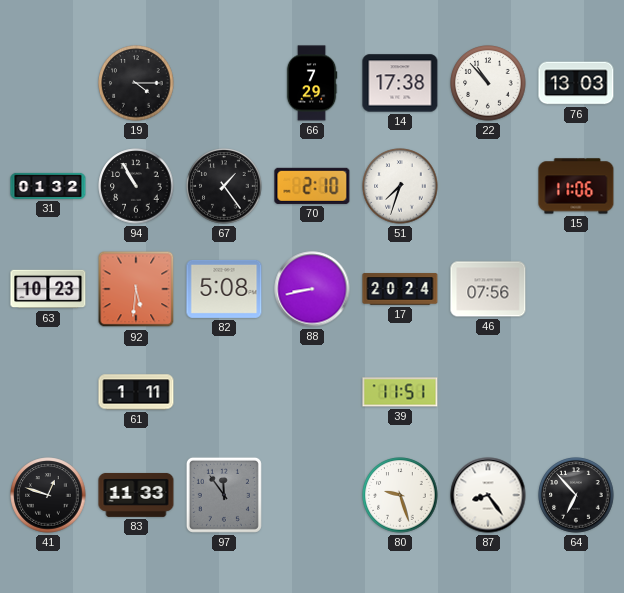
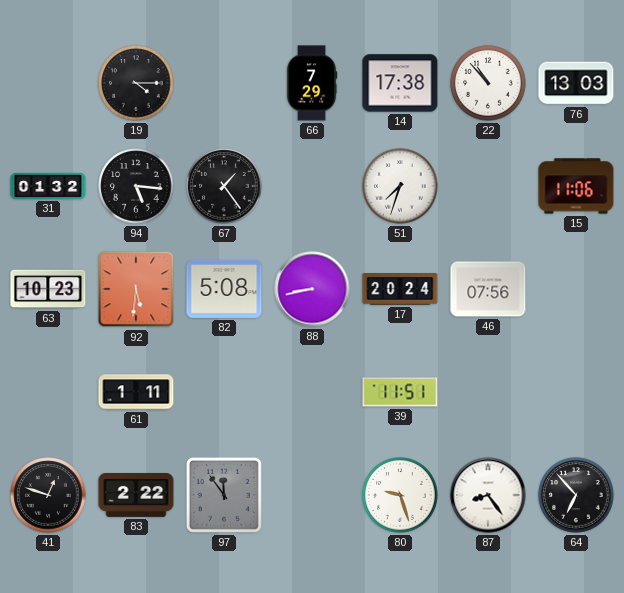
94: 10:55 -> 5:16
70: 2:10 -> none
83: 11:33 -> 2:22
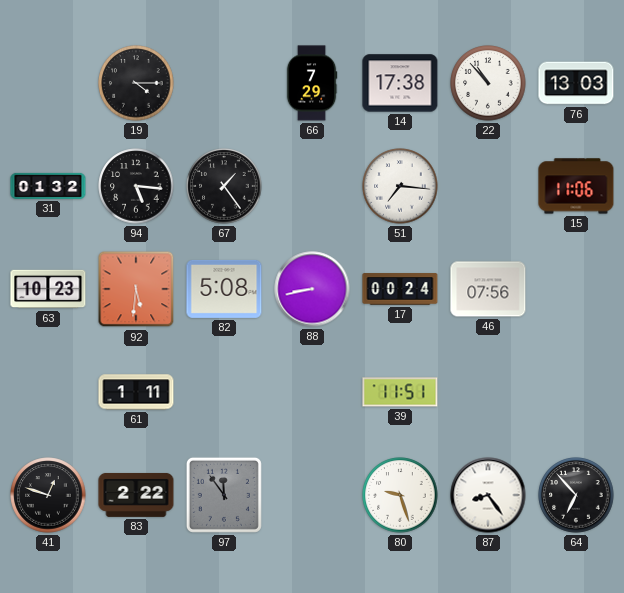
51: 7:33 -> 7:16
17: 20:24 -> 00:24
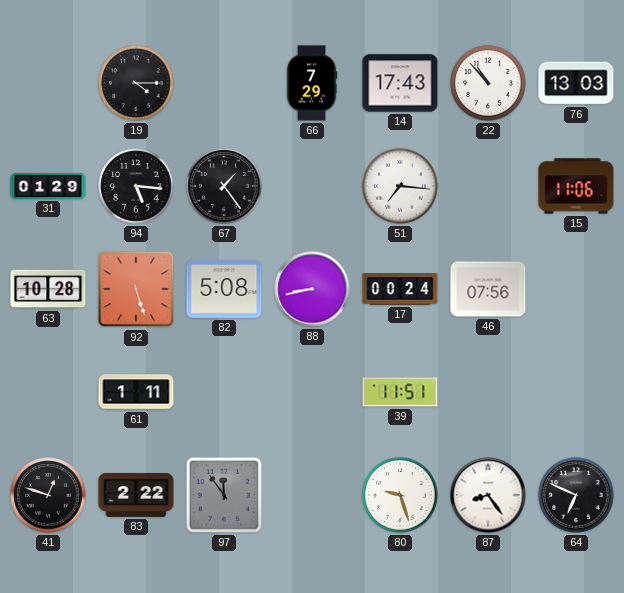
14: 17:38 -> 17:43
31: 01:32 -> 01:29
63: 10:23 -> 10:28
92: 5:31 -> 5:27
64: 6:53 -> 6:49
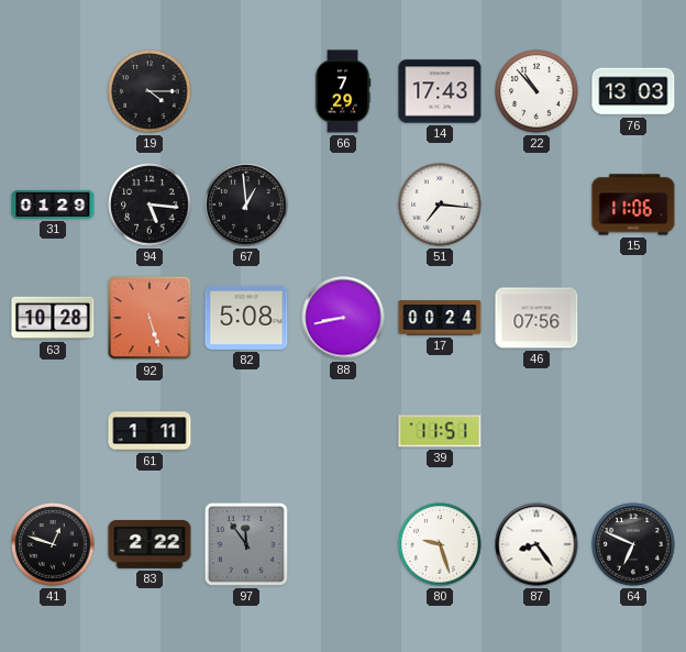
67: 1:24 -> 12:59
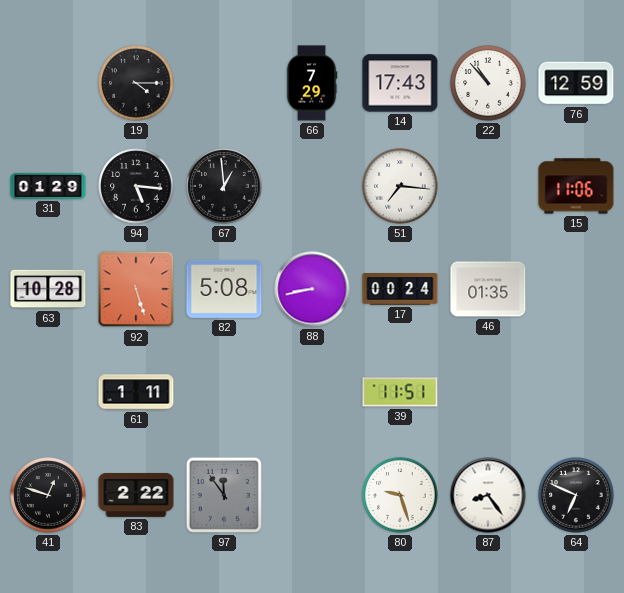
76: 13:03 -> 12:59
46: 07:56 -> 01:35
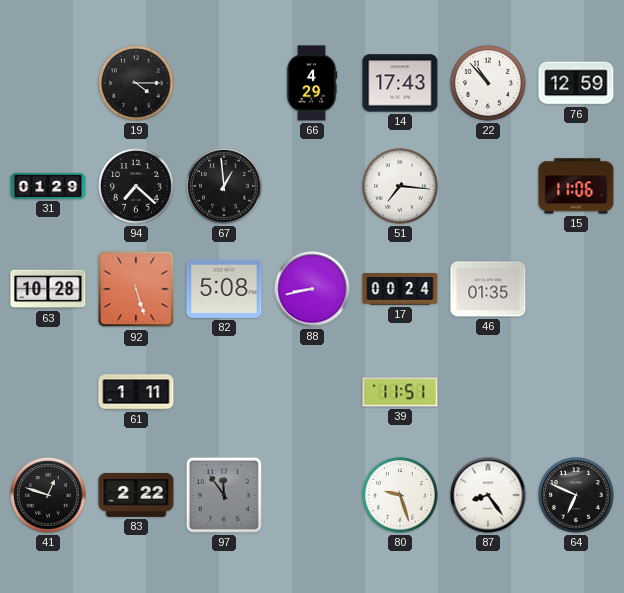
66: 7:29 -> 4:29
94: 5:16 -> 7:22
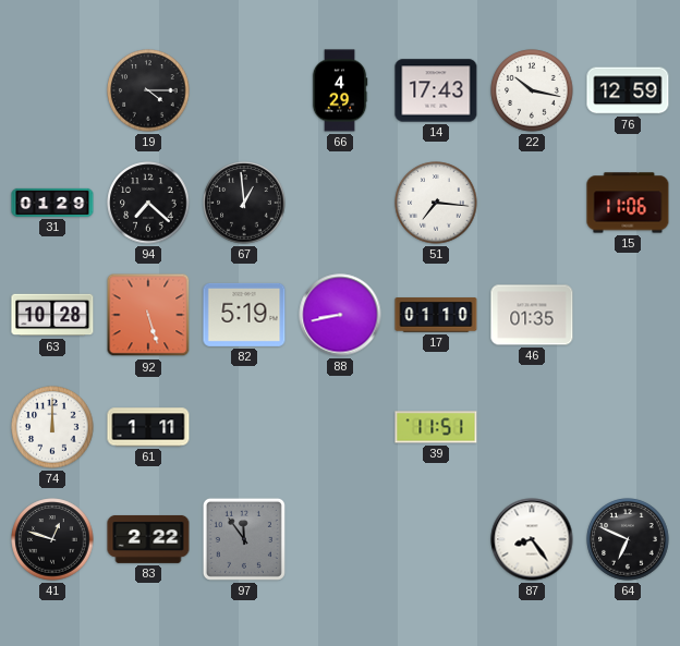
22: 10:53 -> 10:17
82: 5:08 -> 5:19
17: 00:24 -> 01:10
74: none -> 12:00
80: 9:27 -> none
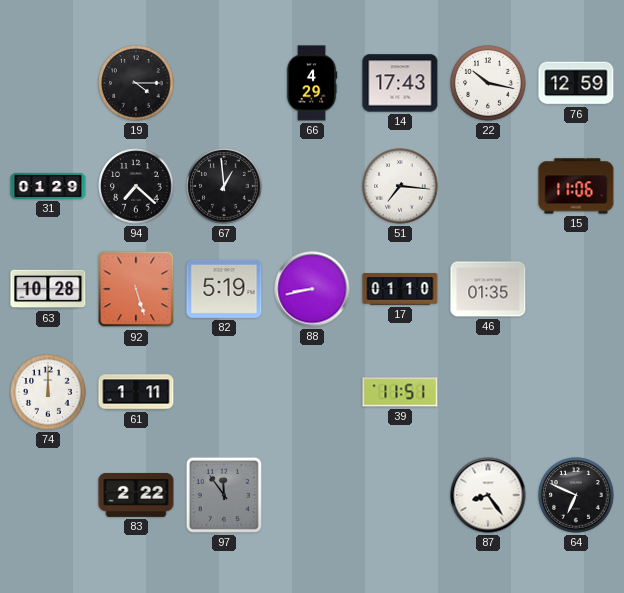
41: 12:48 -> none
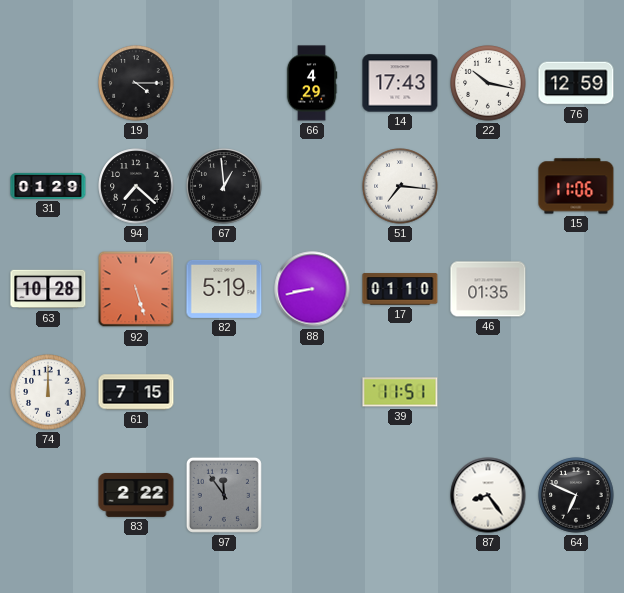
61: 1:11 -> 7:15
